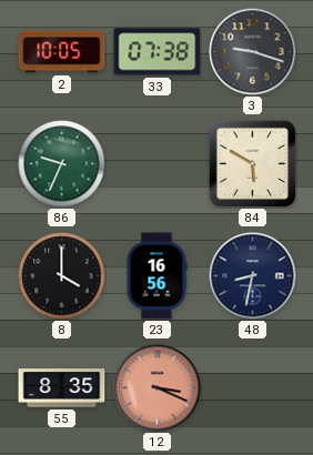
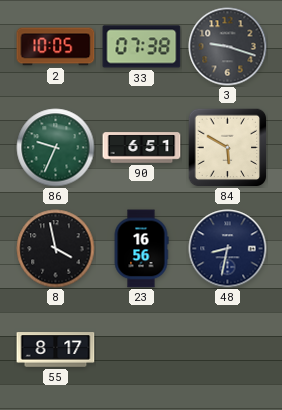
90: none -> 6:51
8: 4:00 -> 3:58
55: 8:35 -> 8:17
12: 3:19 -> none
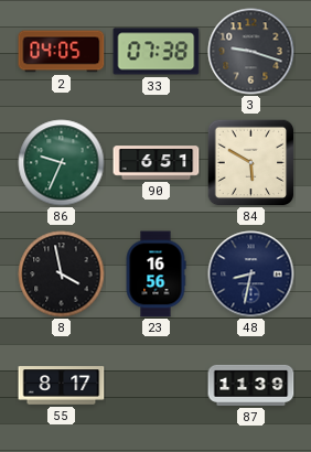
2: 10:05 -> 04:05
87: none -> 11:39
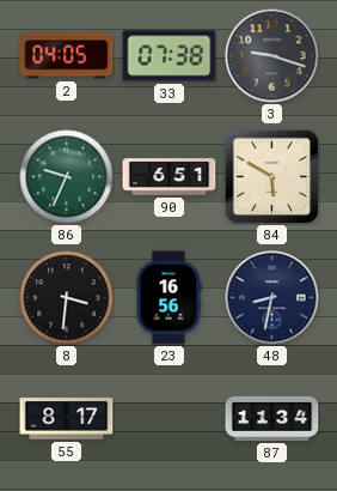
8: 3:58 -> 3:31
87: 11:39 -> 11:34
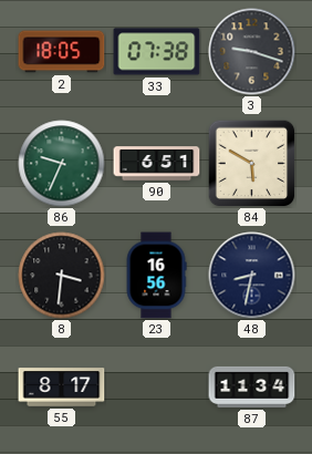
2: 04:05 -> 18:05
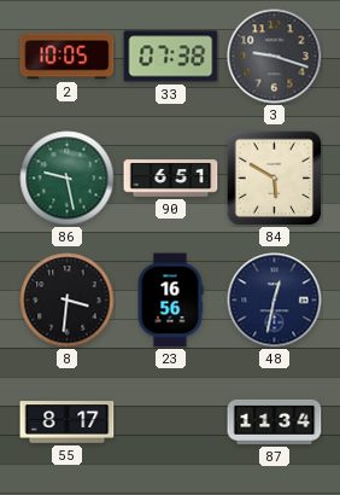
2: 18:05 -> 10:05
86: 9:34 -> 9:28
48: 8:32 -> 12:32
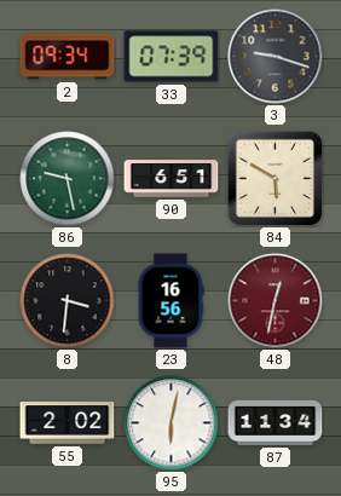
2: 10:05 -> 09:34
33: 07:38 -> 07:39
48 dial: navy -> burgundy
55: 8:17 -> 2:02
95: none -> 6:02
